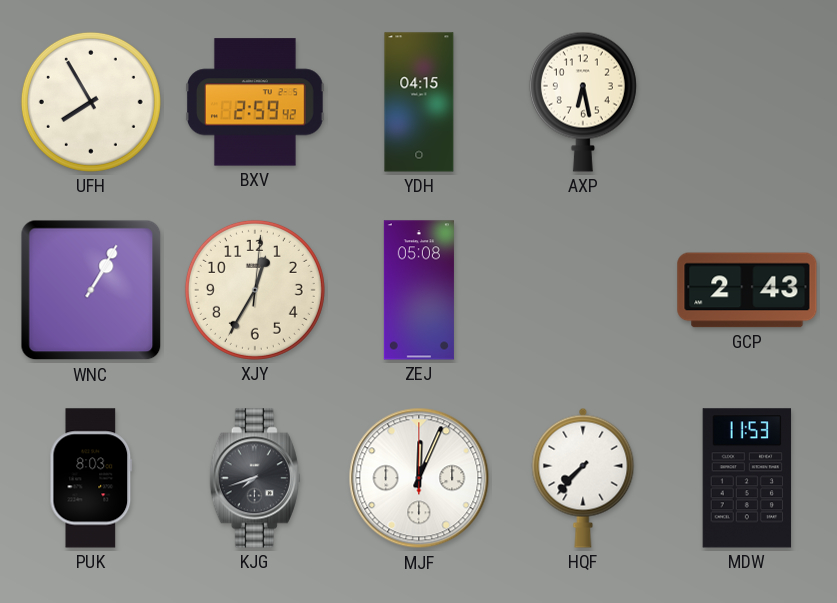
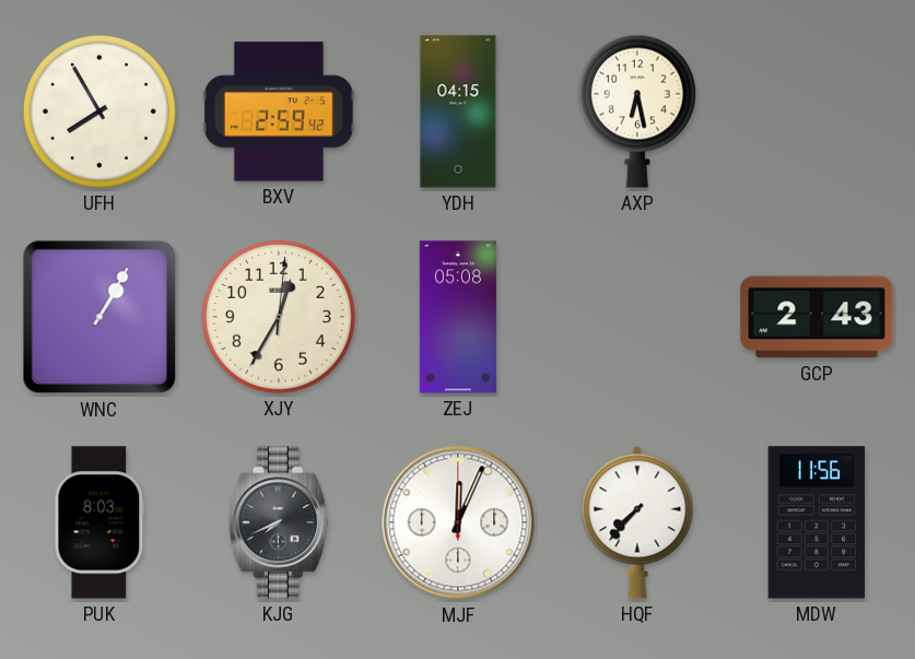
KJG: 7:42 -> 7:41
MDW: 11:53 -> 11:56
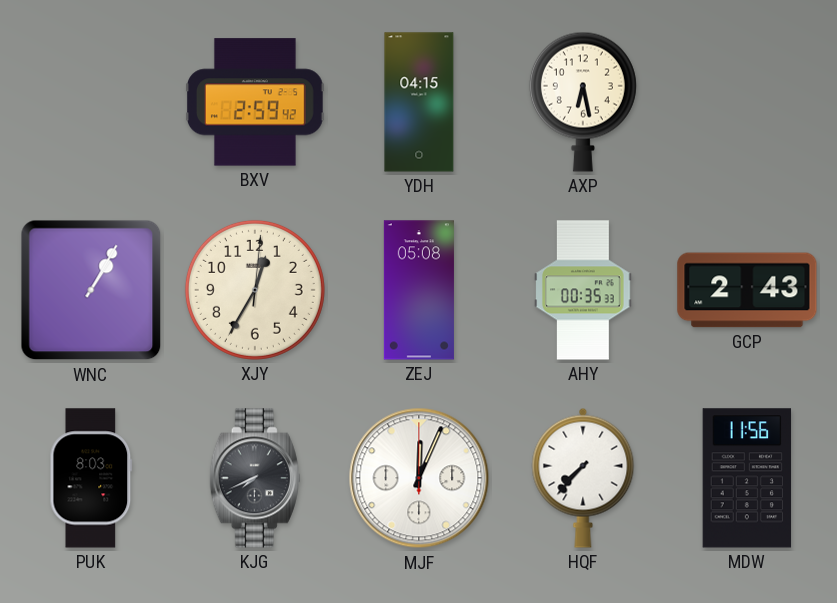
UFH: 7:55 -> none
AHY: none -> 00:35
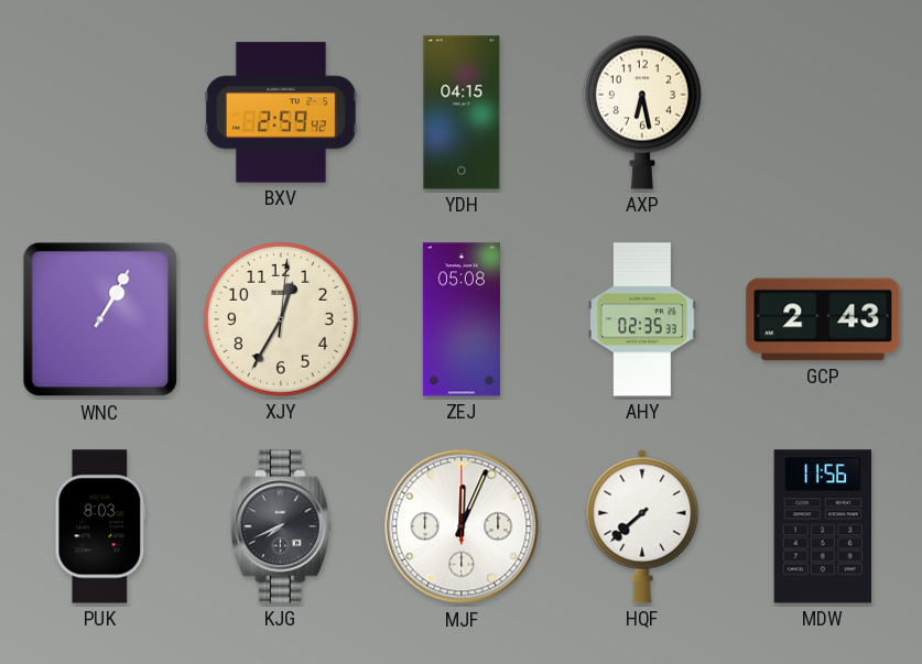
AHY: 00:35 -> 02:35
HQF: 7:37 -> 7:38
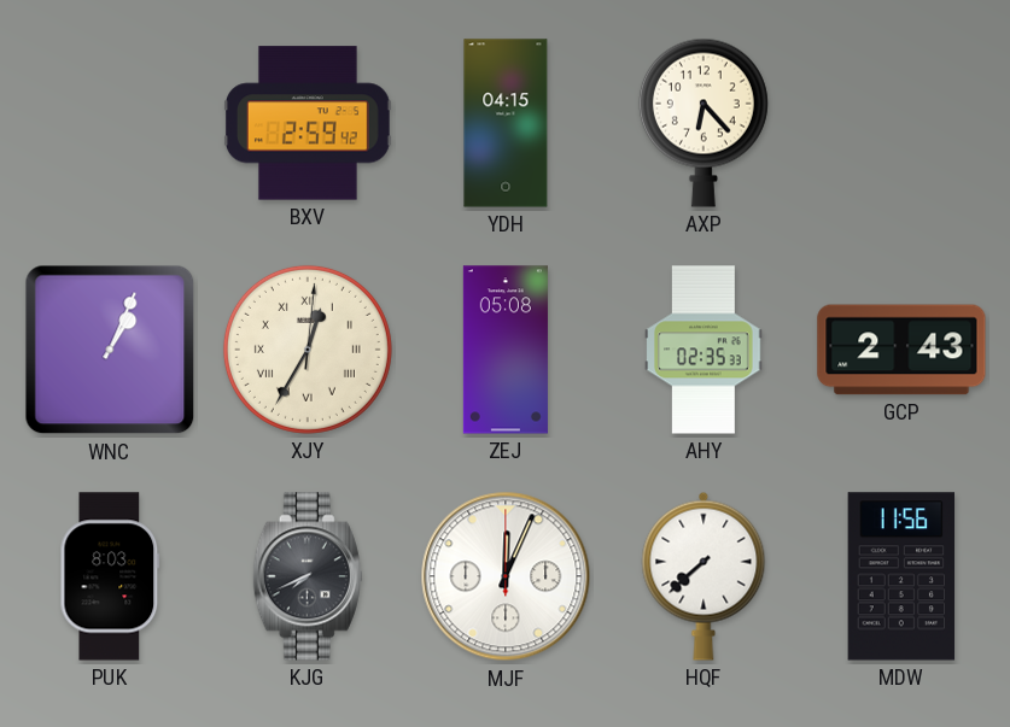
AXP: 6:28 -> 6:23
WNC: 1:05 -> 1:04
XJY numerals: Arabic -> Roman
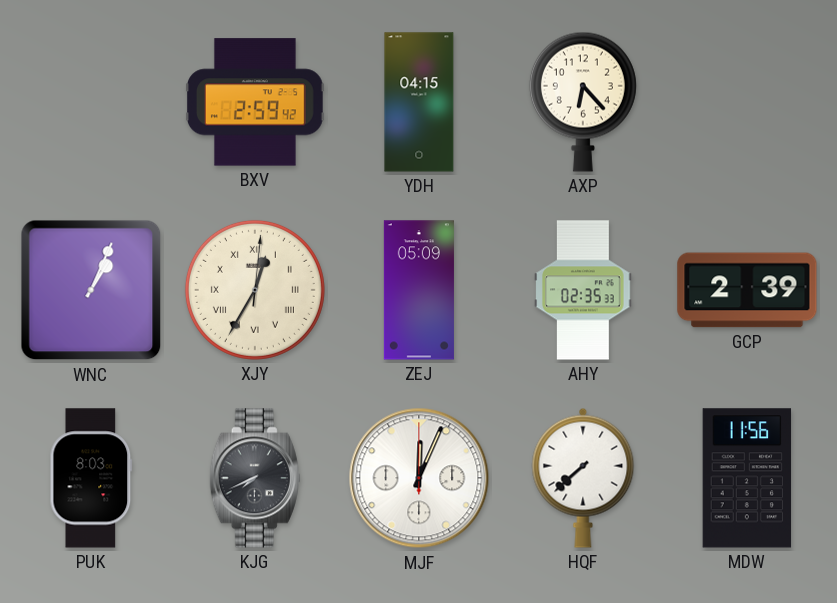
ZEJ: 05:08 -> 05:09
GCP: 2:43 -> 2:39
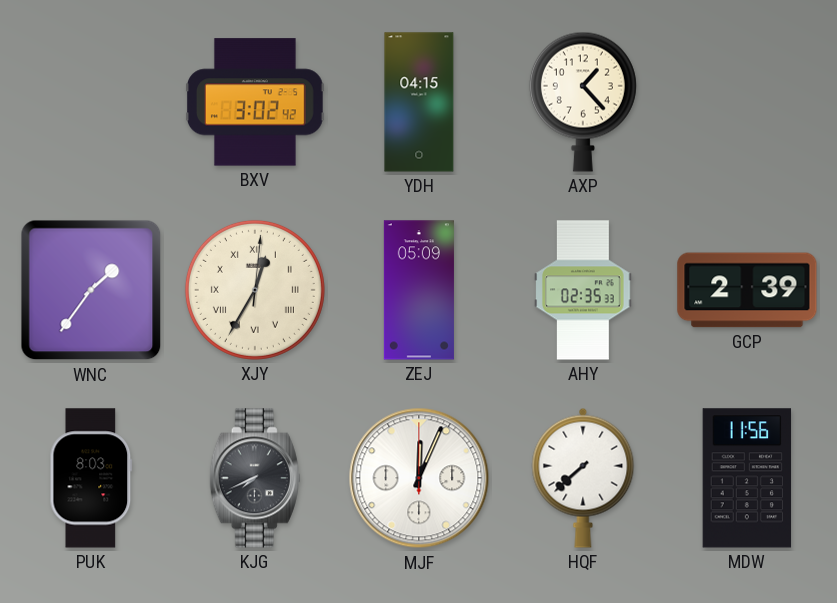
BXV: 2:59 -> 3:02
AXP: 6:23 -> 1:23
WNC: 1:04 -> 1:36
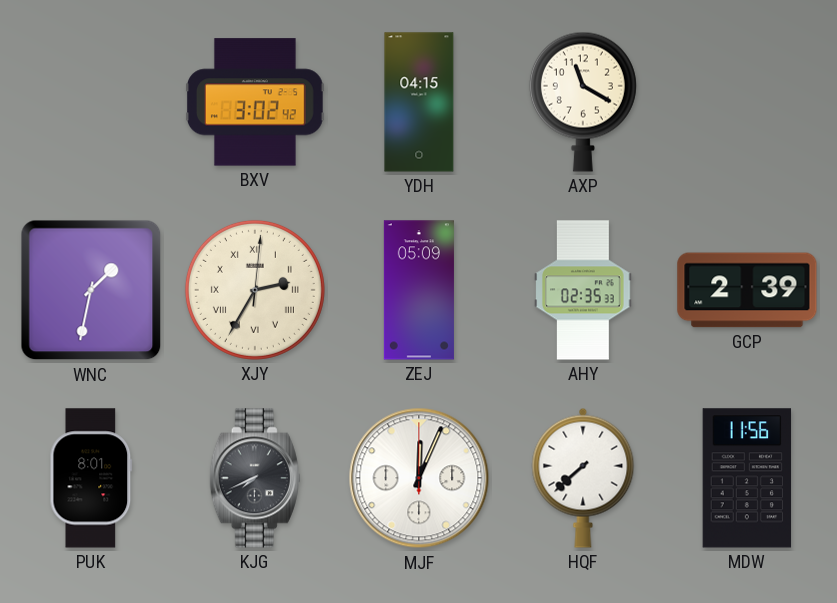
AXP: 1:23 -> 11:20
WNC: 1:36 -> 1:32
XJY: 12:35 -> 2:35
PUK: 8:03 -> 8:01
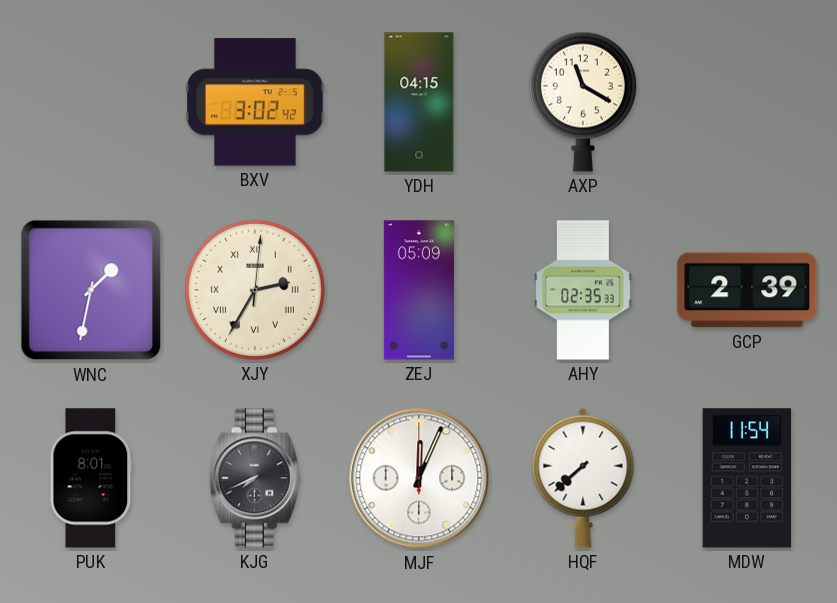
MDW: 11:56 -> 11:54
